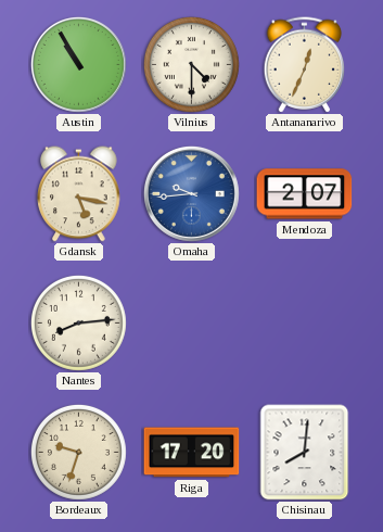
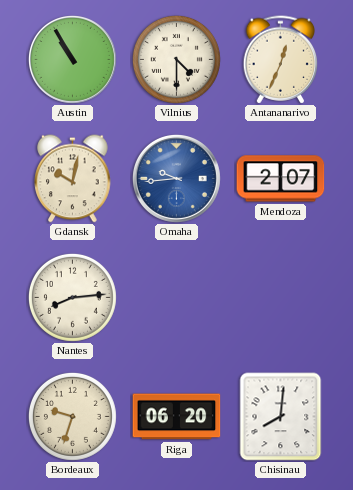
Gdansk: 5:17 -> 10:02
Riga: 17:20 -> 06:20
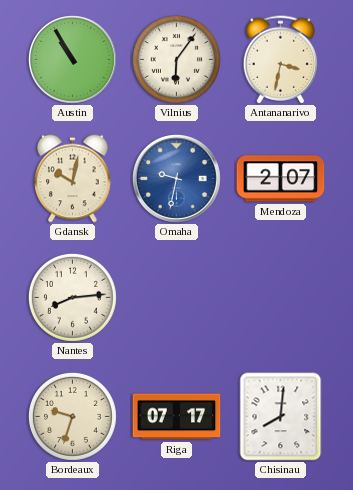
Vilnius: 4:30 -> 6:06
Antananarivo: 12:34 -> 3:32
Omaha: 9:44 -> 9:32
Riga: 06:20 -> 07:17
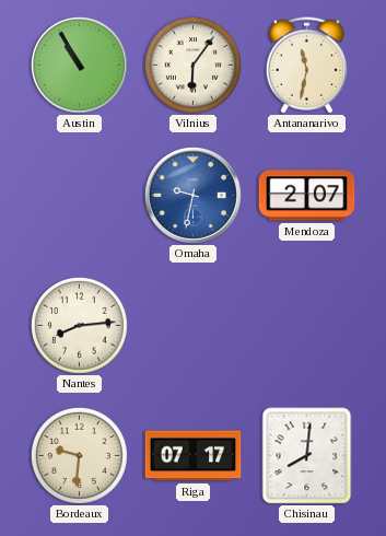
Antananarivo: 3:32 -> 11:32
Gdansk: 10:02 -> none
Bordeaux: 9:33 -> 9:31
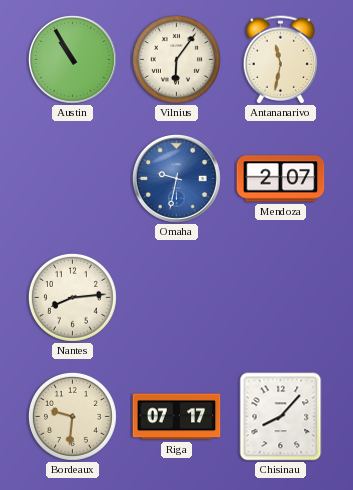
Chisinau: 8:01 -> 8:07
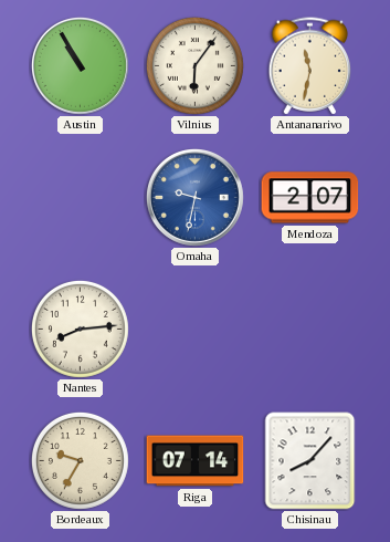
Bordeaux: 9:31 -> 9:35
Riga: 07:17 -> 07:14
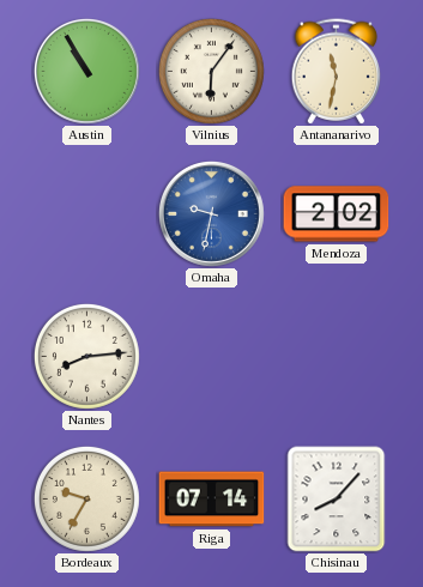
Mendoza: 2:07 -> 2:02
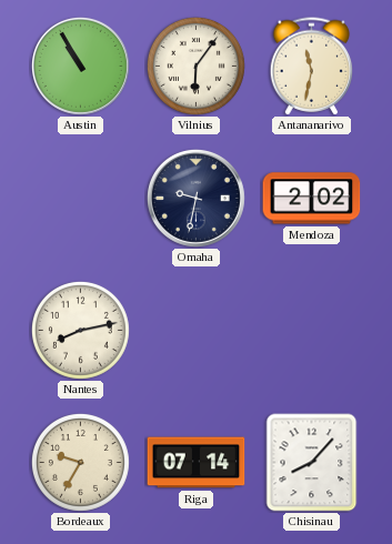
Omaha dial: blue -> navy
Nantes: 8:14 -> 8:13
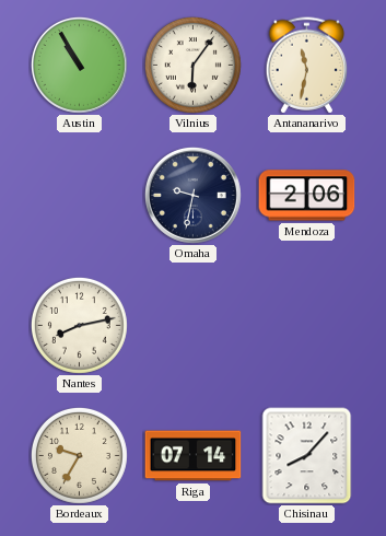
Mendoza: 2:02 -> 2:06
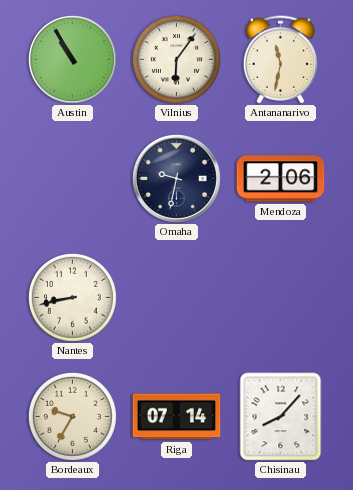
Nantes: 8:13 -> 8:43
